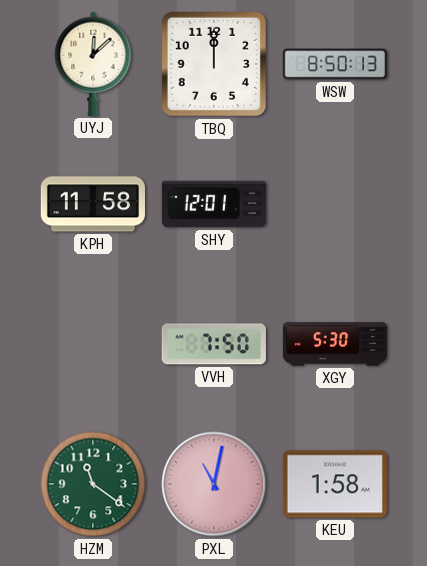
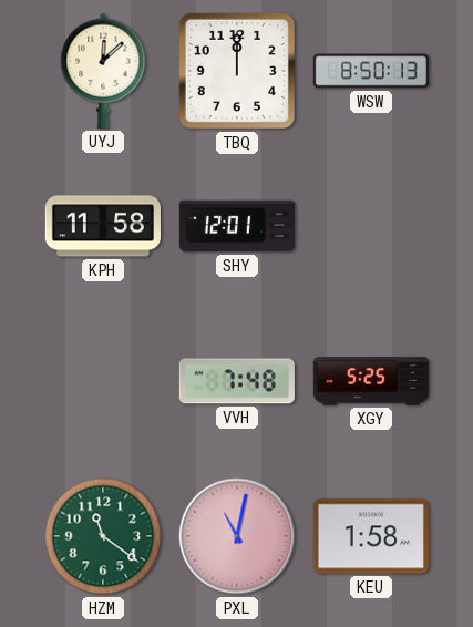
VVH: 7:50 -> 7:48
XGY: 5:30 -> 5:25
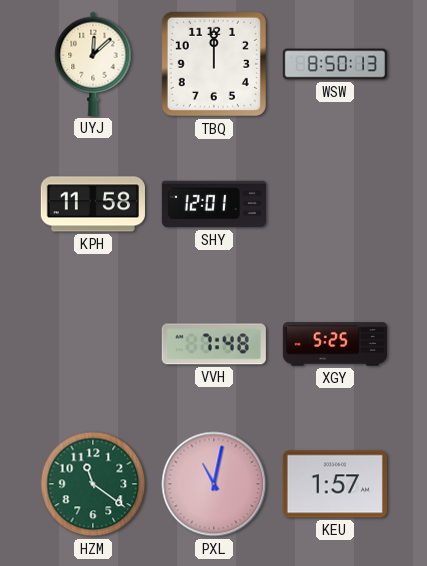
KEU: 1:58 -> 1:57
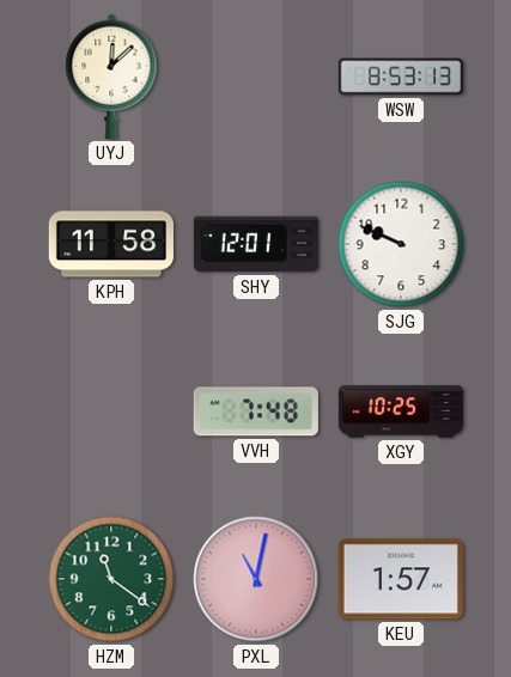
TBQ: 12:00 -> none
WSW: 8:50 -> 8:53
SJG: none -> 9:49
XGY: 5:25 -> 10:25
